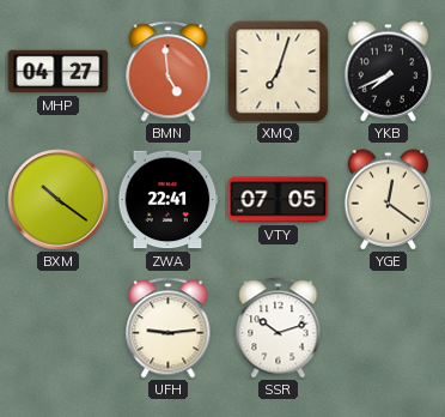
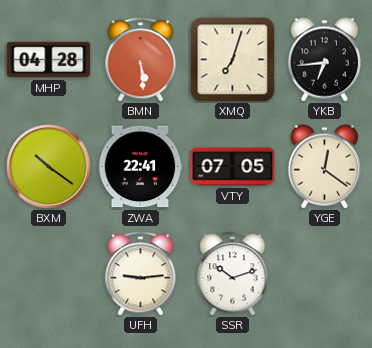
MHP: 04:27 -> 04:28
BMN: 4:59 -> 5:29
YKB: 7:41 -> 6:44
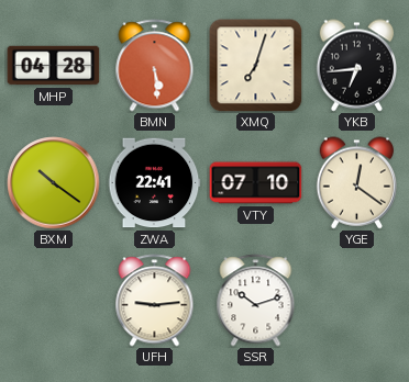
VTY: 07:05 -> 07:10
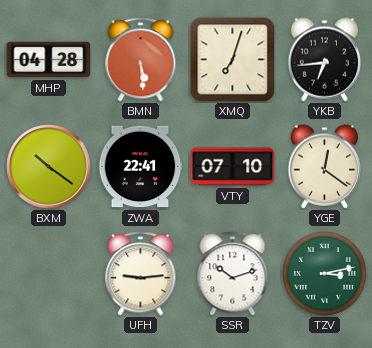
TZV: none -> 3:13
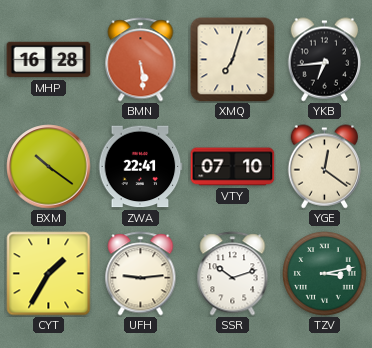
MHP: 04:28 -> 16:28
CYT: none -> 1:35
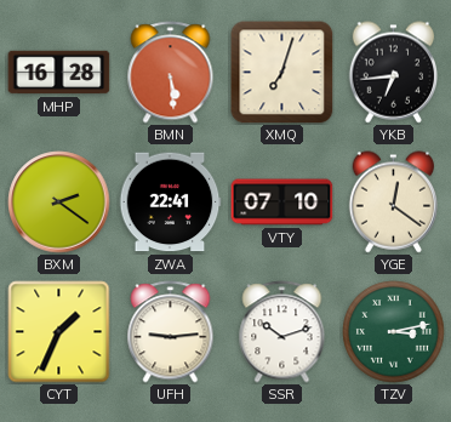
BXM: 10:21 -> 2:21
CYT: 1:35 -> 1:34
